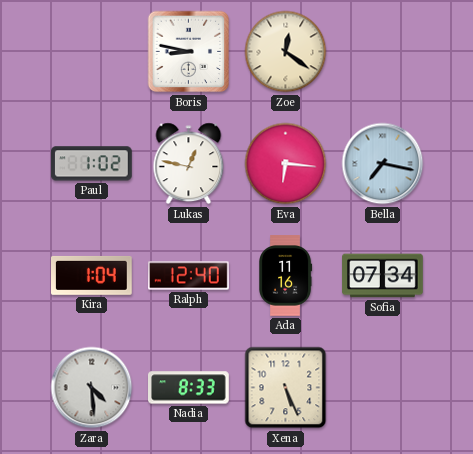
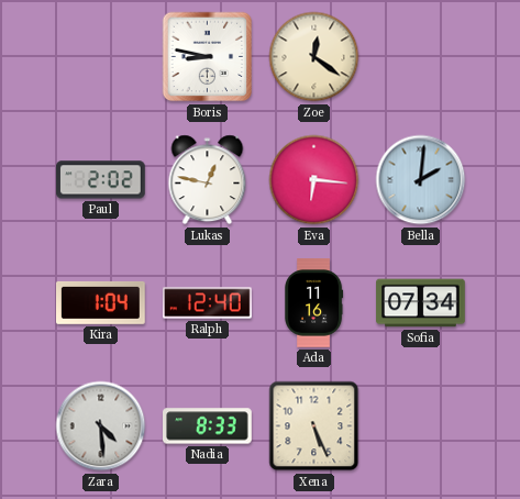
Paul: 1:02 -> 2:02
Bella: 7:17 -> 2:01
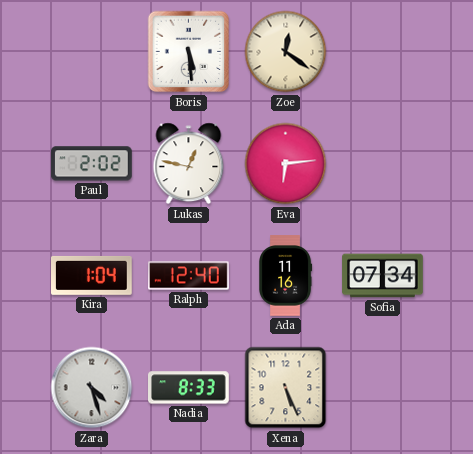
Boris: 8:47 -> 5:29
Eva: 6:16 -> 6:14
Bella: 2:01 -> none
Zara: 4:29 -> 4:27
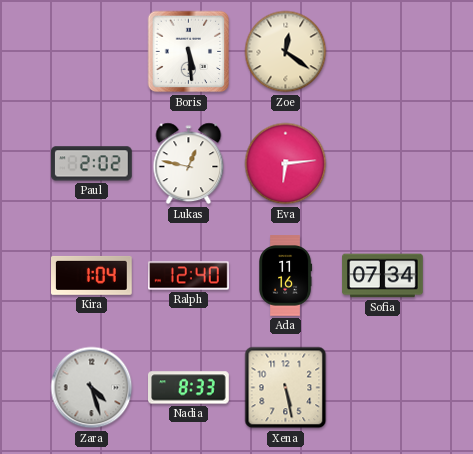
Xena: 5:26 -> 5:28
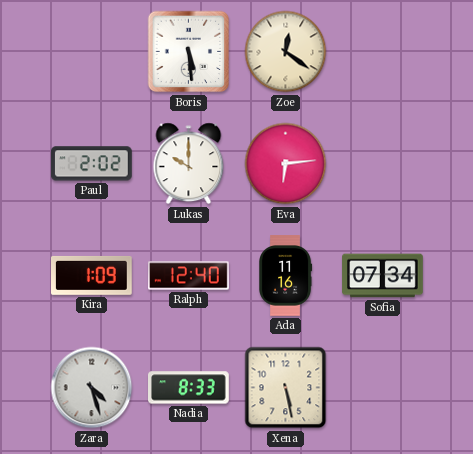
Lukas: 12:47 -> 10:00
Kira: 1:04 -> 1:09
